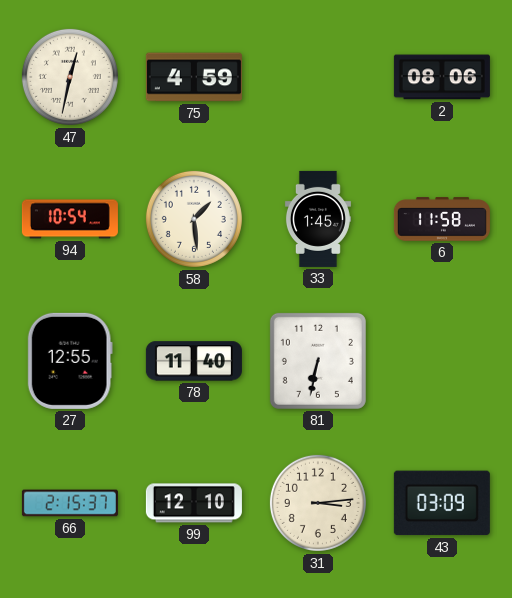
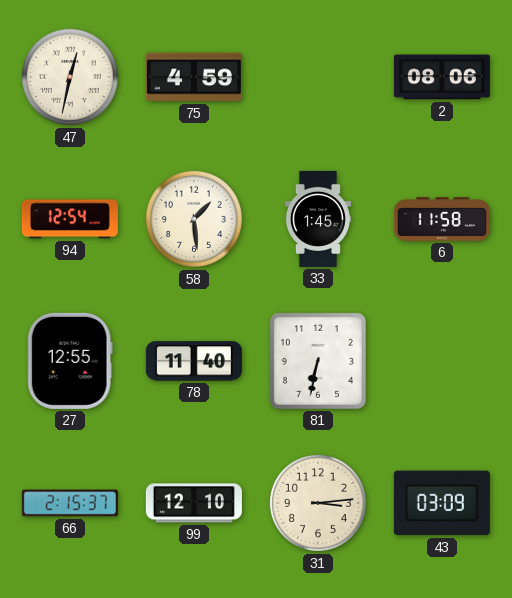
94: 10:54 -> 12:54
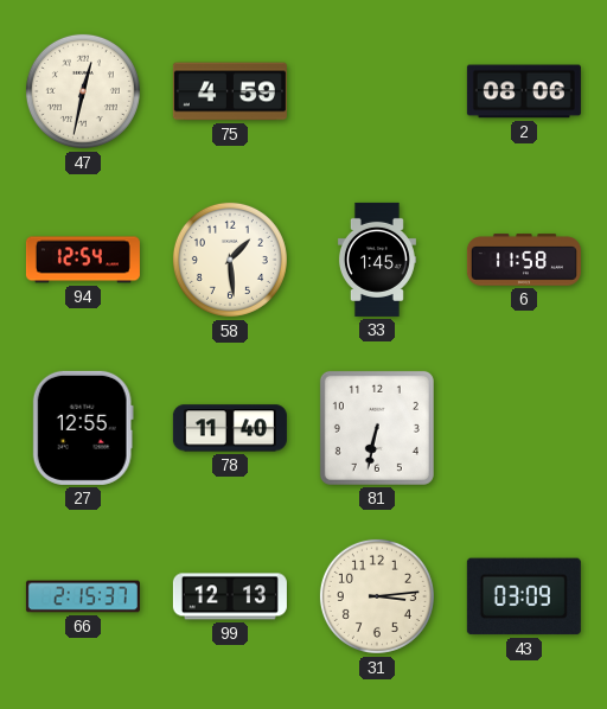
99: 12:10 -> 12:13
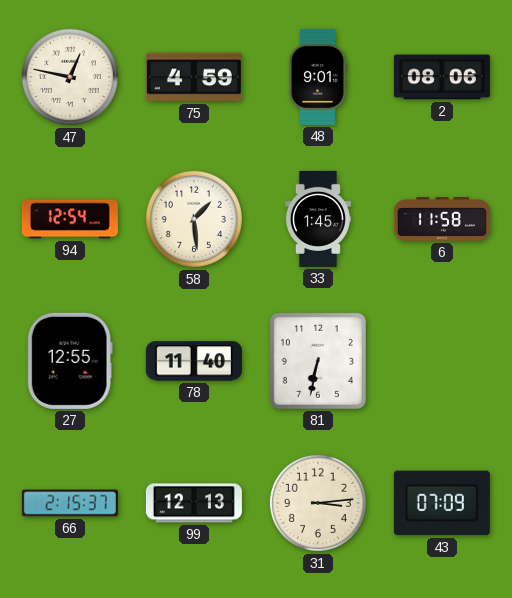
47: 12:32 -> 12:47
48: none -> 9:01
43: 03:09 -> 07:09
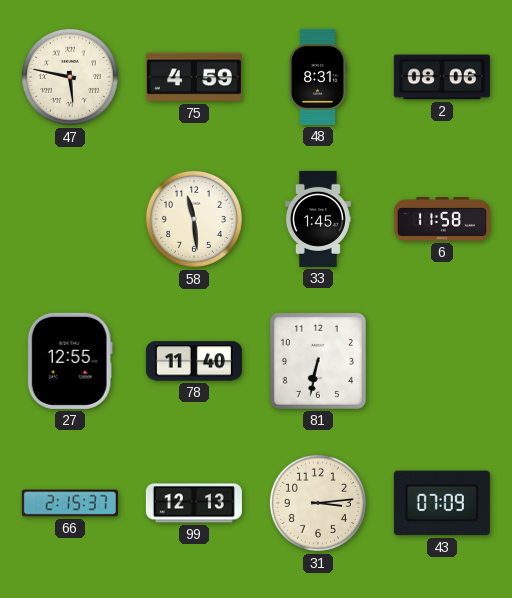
47: 12:47 -> 5:47
48: 9:01 -> 8:31
94: 12:54 -> none
58: 1:29 -> 11:29
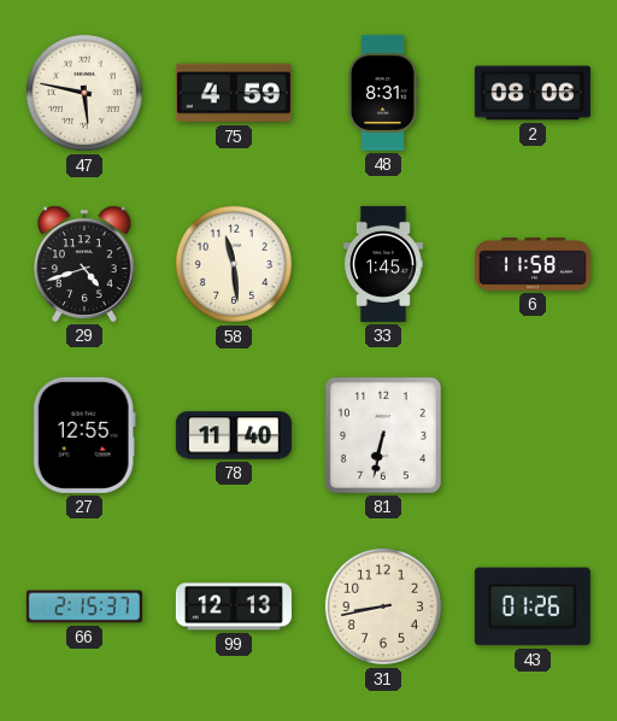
29: none -> 4:42
31: 3:14 -> 8:43
43: 07:09 -> 01:26
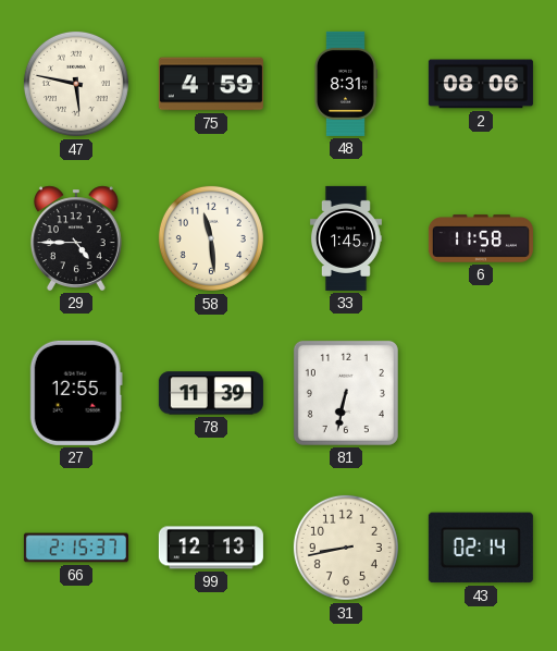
29: 4:42 -> 4:45
78: 11:40 -> 11:39
43: 01:26 -> 02:14
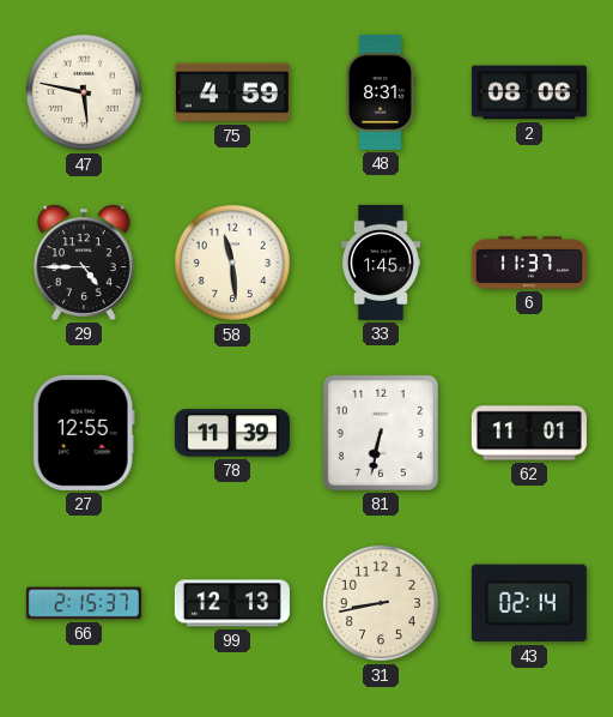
6: 11:58 -> 11:37
62: none -> 11:01
